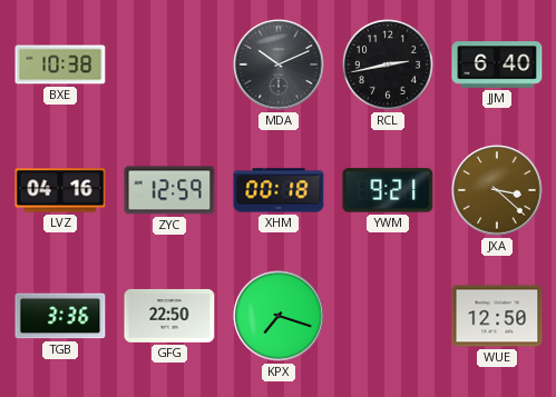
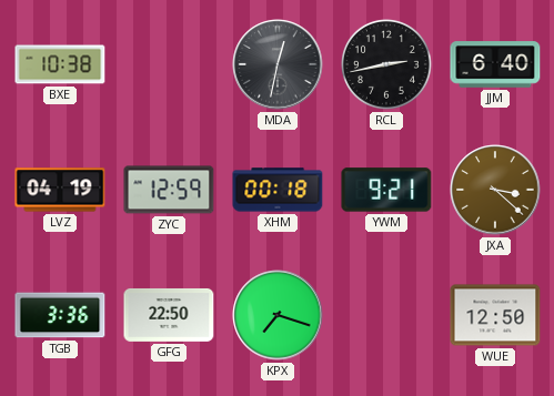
MDA: 10:11 -> 12:32
LVZ: 04:16 -> 04:19
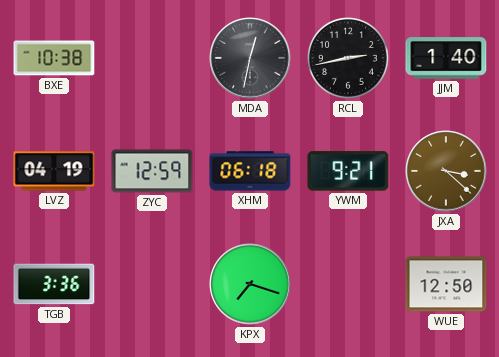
JJM: 6:40 -> 1:40
XHM: 00:18 -> 06:18
GFG: 22:50 -> none
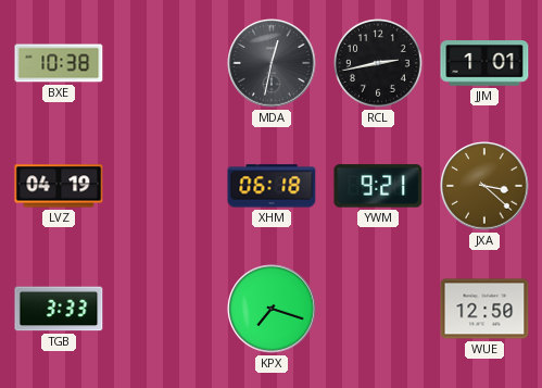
JJM: 1:40 -> 1:01
ZYC: 12:59 -> none
TGB: 3:36 -> 3:33
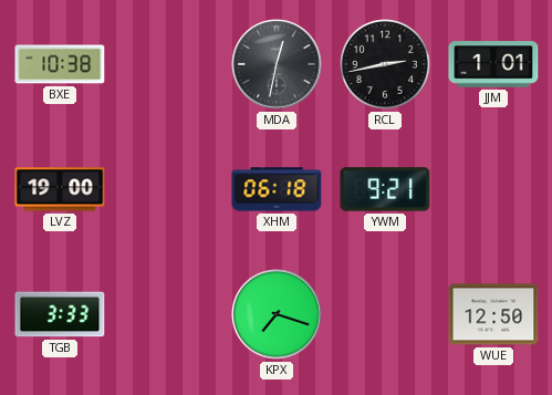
LVZ: 04:19 -> 19:00
JXA: 3:22 -> none
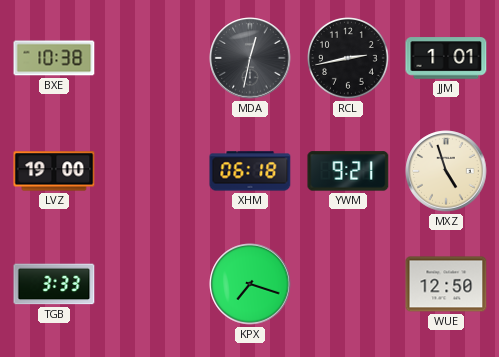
MXZ: none -> 4:57
